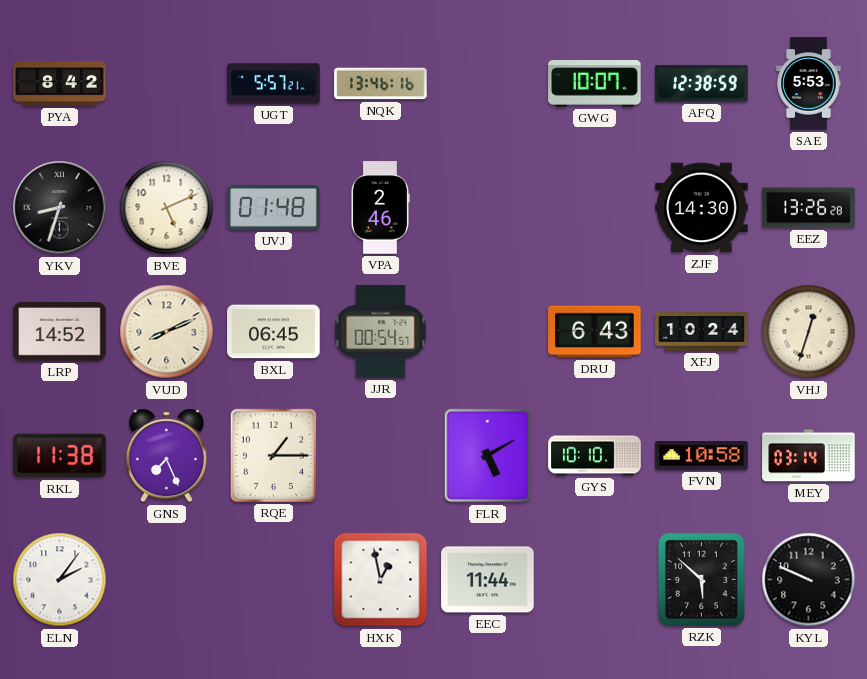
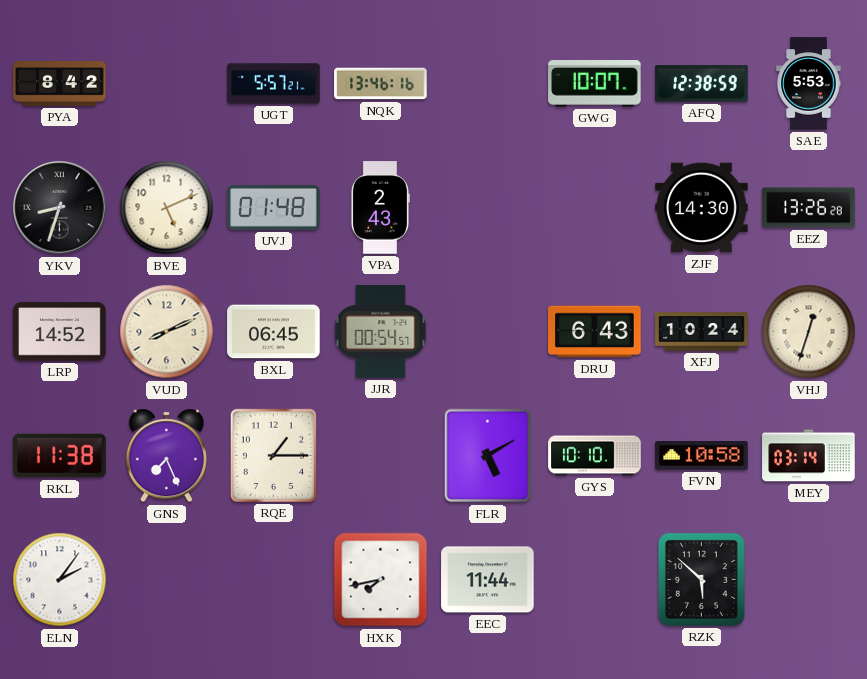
VPA: 2:46 -> 2:43
HXK: 12:58 -> 7:43
KYL: 9:49 -> none
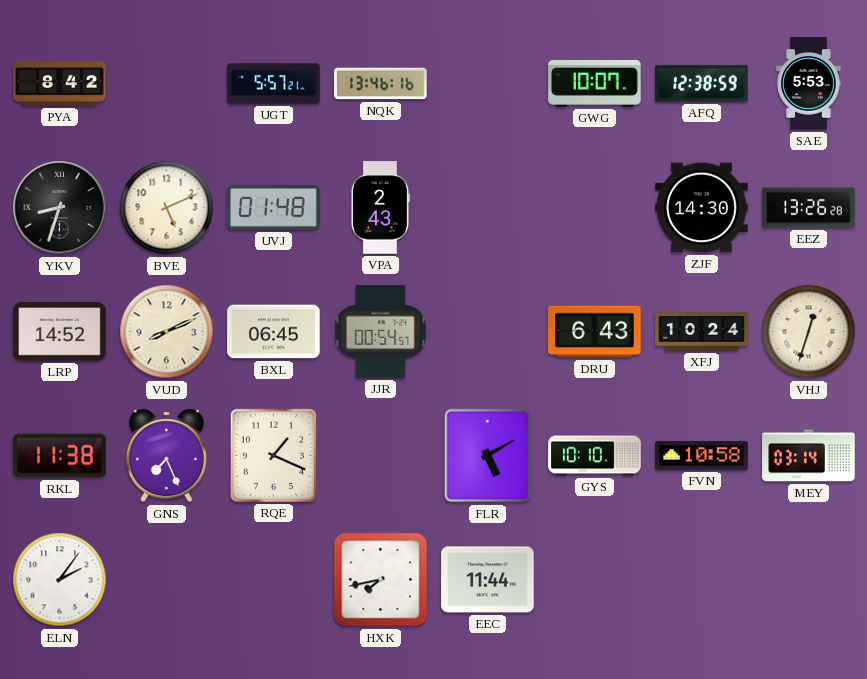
RQE: 1:15 -> 1:19
RZK: 5:52 -> none
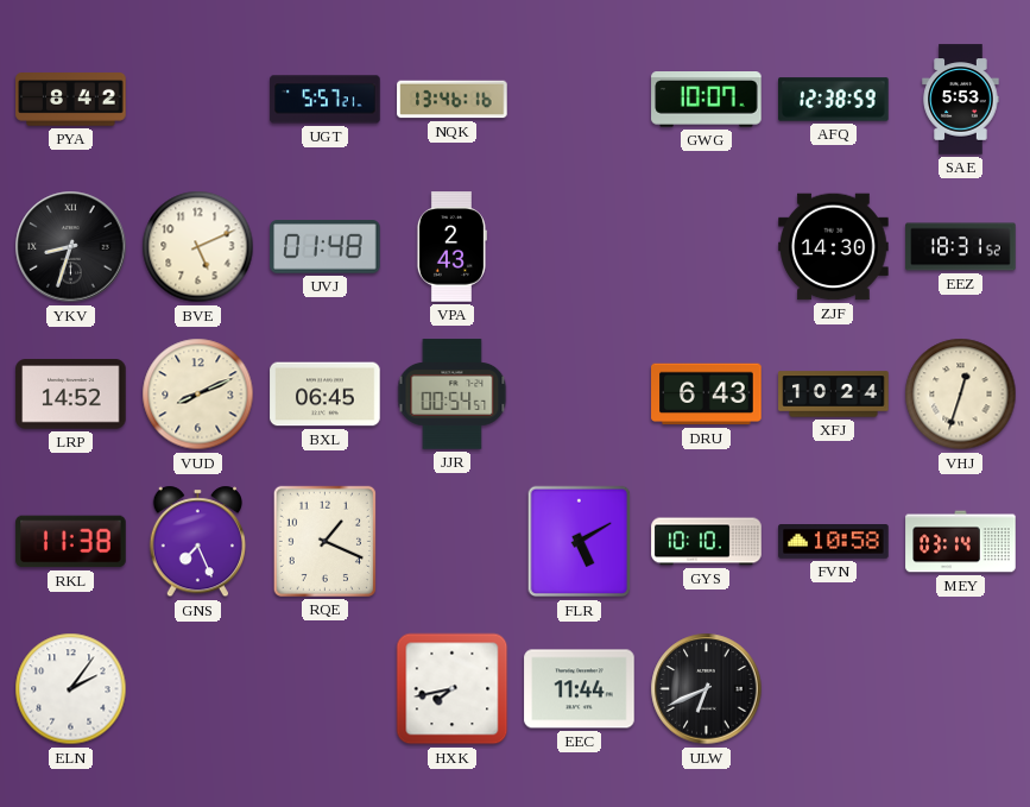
EEZ: 13:26 -> 18:31
ULW: none -> 6:41
